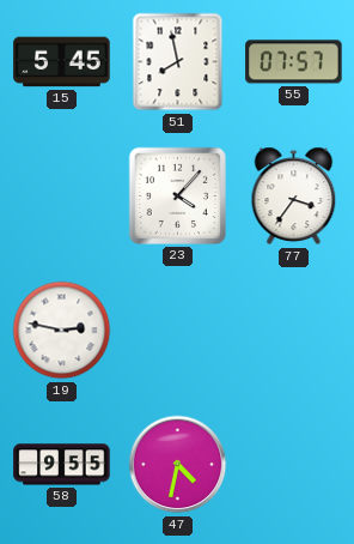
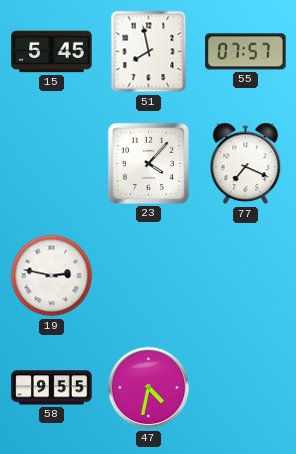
77: 3:36 -> 7:19
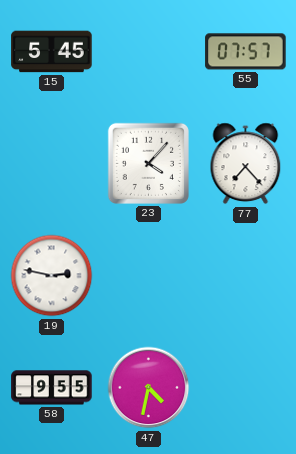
51: 7:58 -> none
77: 7:19 -> 7:23
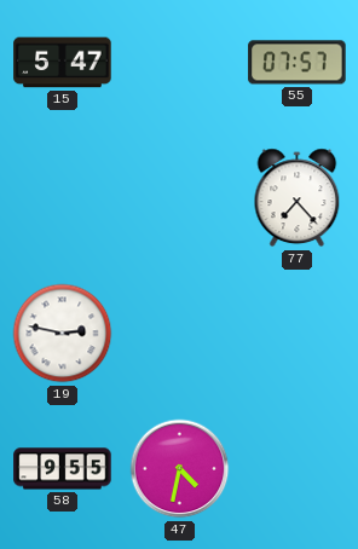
15: 5:45 -> 5:47
23: 4:07 -> none
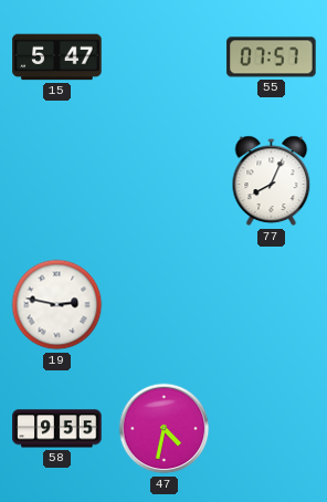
77: 7:23 -> 8:04
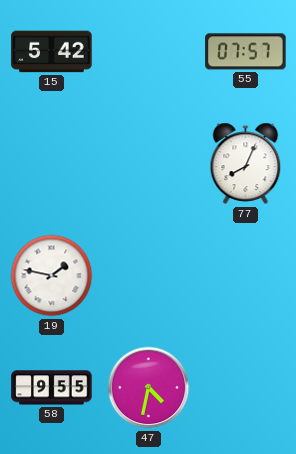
15: 5:47 -> 5:42
19: 2:47 -> 1:47
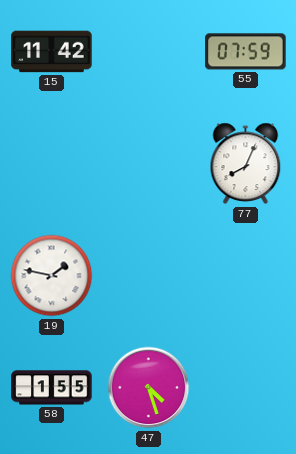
15: 5:42 -> 11:42
55: 07:57 -> 07:59
58: 9:55 -> 1:55
47: 4:32 -> 4:27
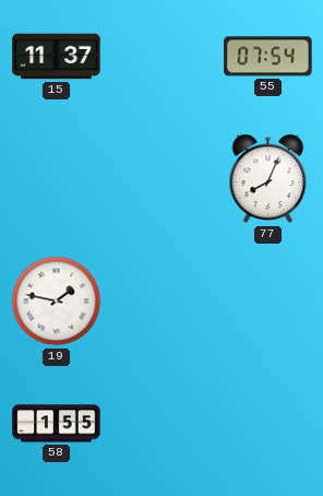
15: 11:42 -> 11:37
55: 07:59 -> 07:54
47: 4:27 -> none
